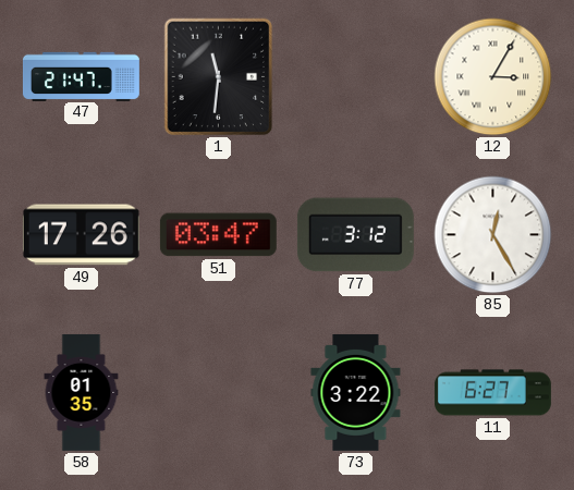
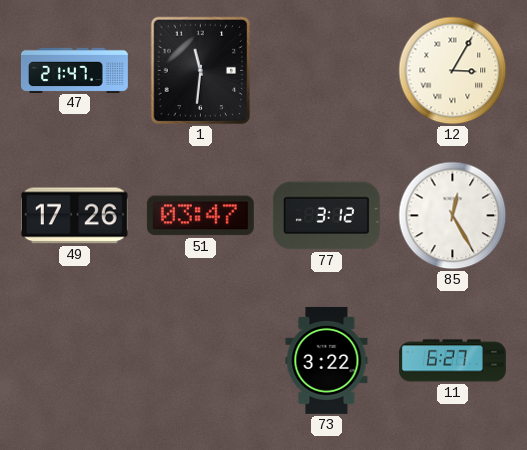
58: 01:35 -> none
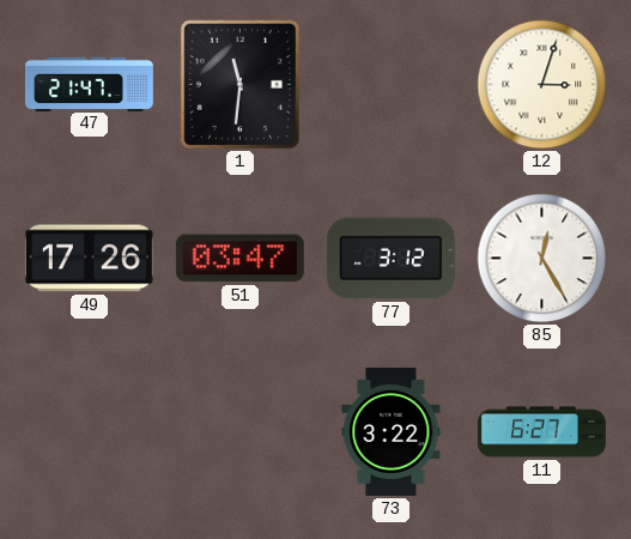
12: 3:05 -> 3:03
